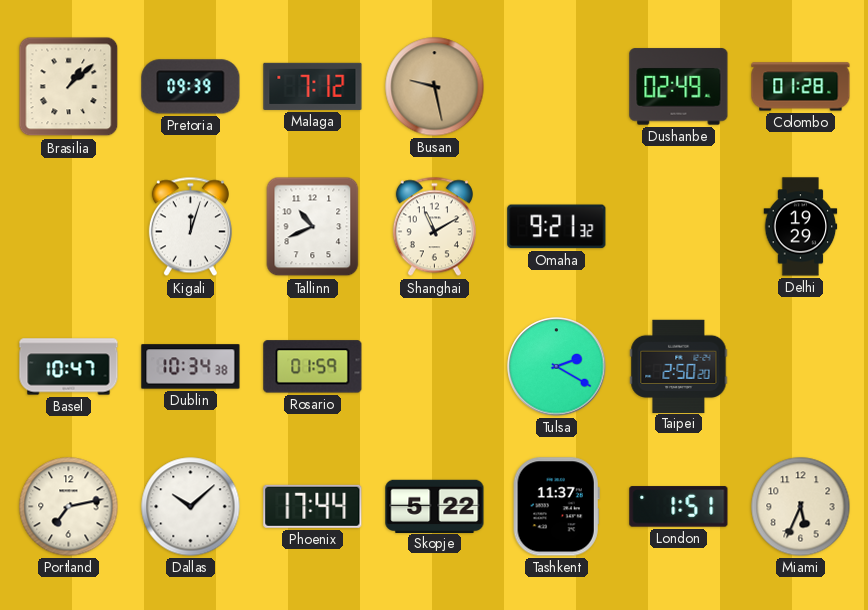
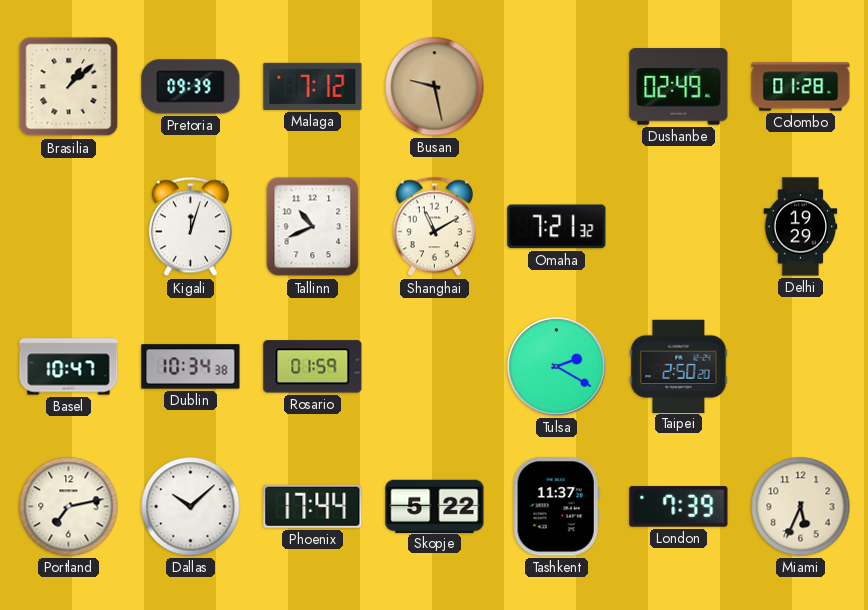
Omaha: 9:21 -> 7:21
London: 1:51 -> 7:39
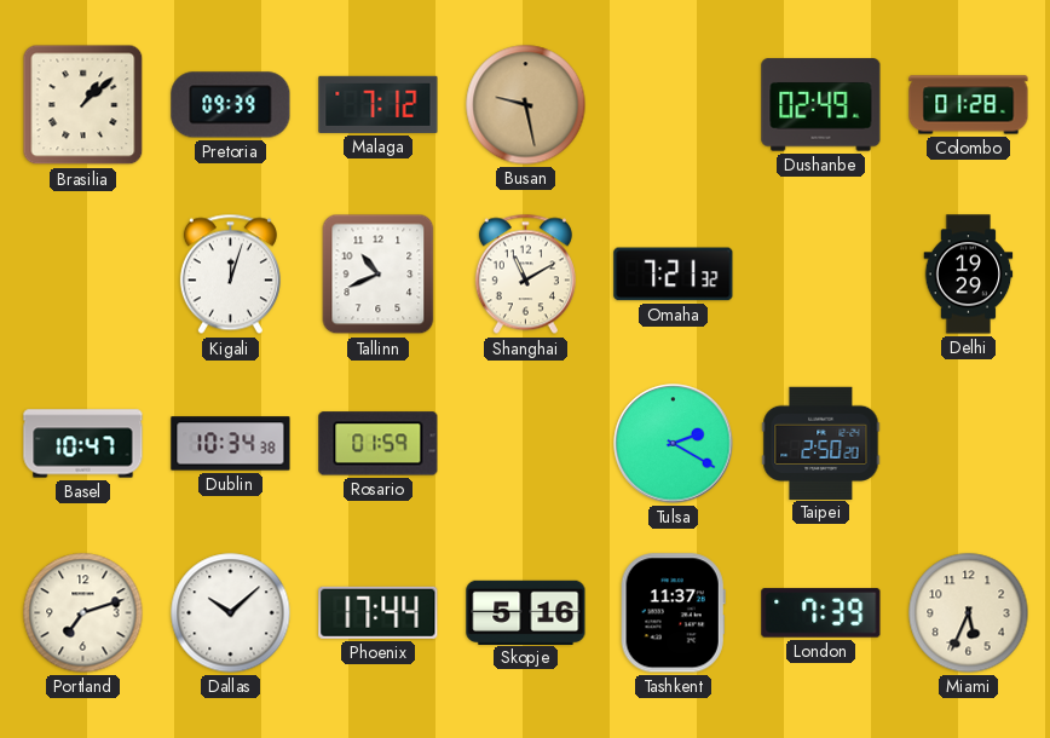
Portland: 7:13 -> 7:12
Skopje: 5:22 -> 5:16
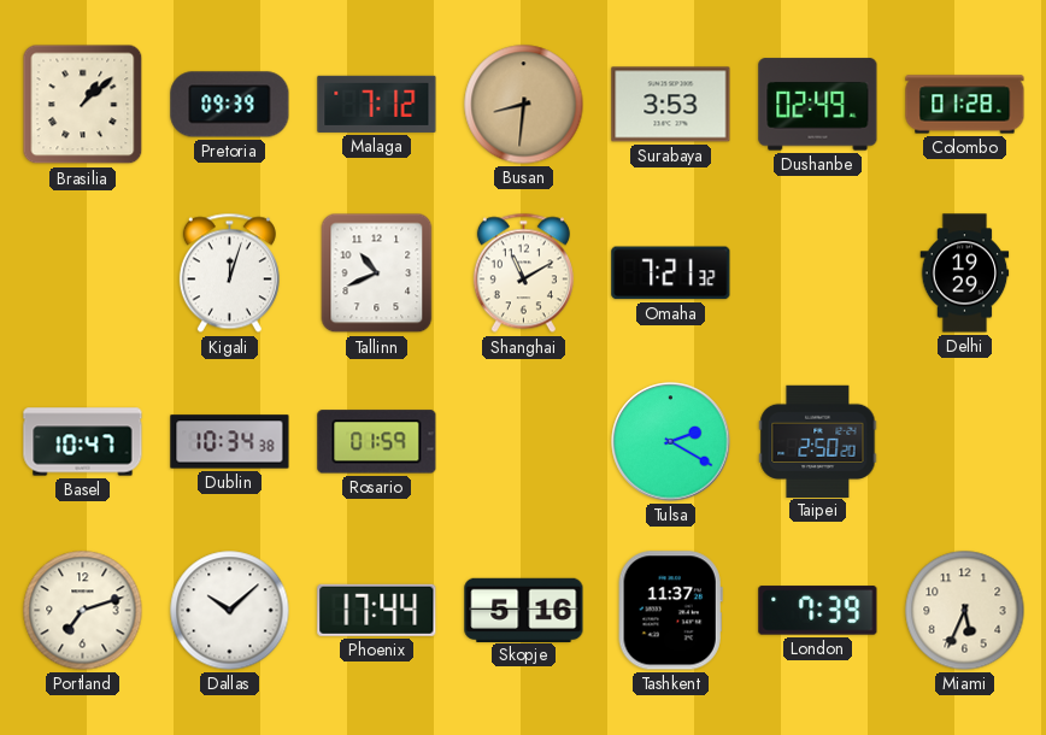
Busan: 9:28 -> 8:31
Surabaya: none -> 3:53
